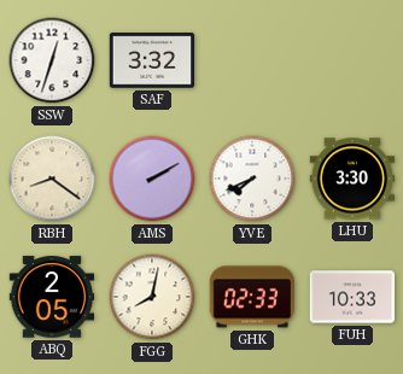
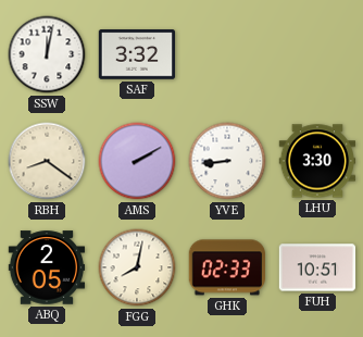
SSW: 12:33 -> 12:02
YVE: 7:41 -> 8:44
FUH: 10:33 -> 10:51
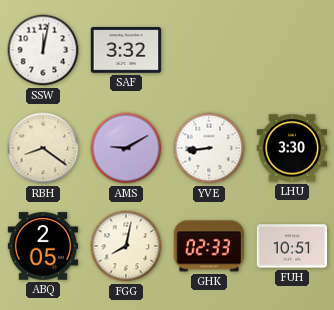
AMS: 2:10 -> 9:10
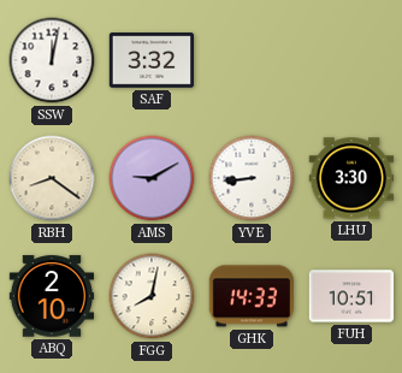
ABQ: 2:05 -> 2:10
GHK: 02:33 -> 14:33
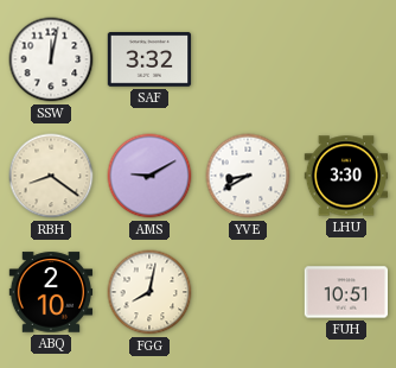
YVE: 8:44 -> 8:40
GHK: 14:33 -> none
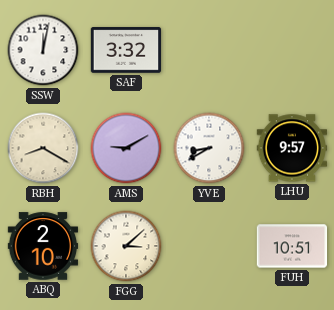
RBH: 8:21 -> 8:20
LHU: 3:30 -> 9:57
FGG: 8:02 -> 3:08
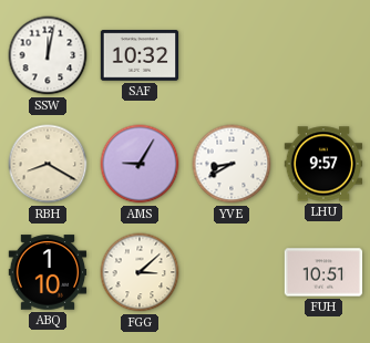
SAF: 3:32 -> 10:32
AMS: 9:10 -> 9:05
ABQ: 2:10 -> 1:10
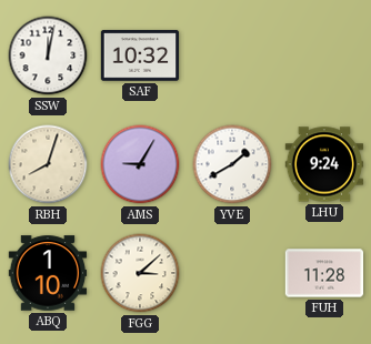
RBH: 8:20 -> 8:03
YVE: 8:40 -> 1:40
LHU: 9:57 -> 9:24
FUH: 10:51 -> 11:28
